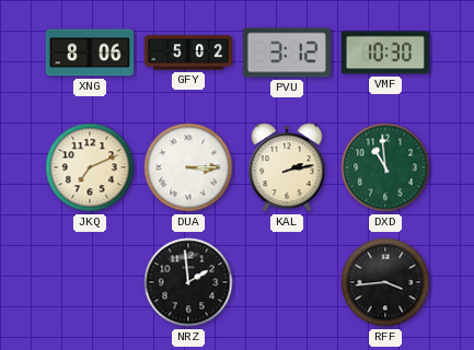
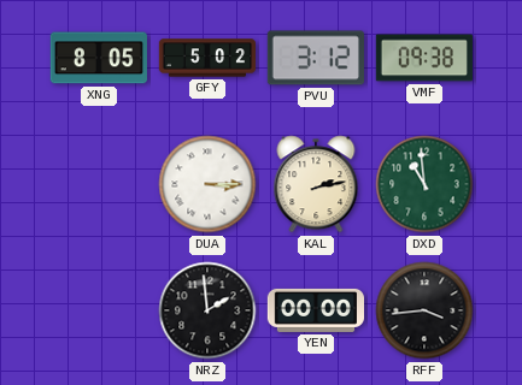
XNG: 8:06 -> 8:05
VMF: 10:30 -> 09:38
JKQ: 7:11 -> none
YEN: none -> 00:00
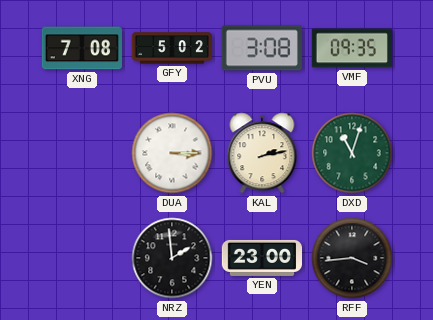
XNG: 8:05 -> 7:08
PVU: 3:12 -> 3:08
VMF: 09:38 -> 09:35
DXD: 10:59 -> 11:03
YEN: 00:00 -> 23:00
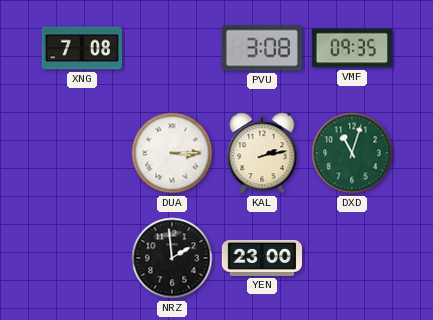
GFY: 5:02 -> none
RFF: 3:44 -> none
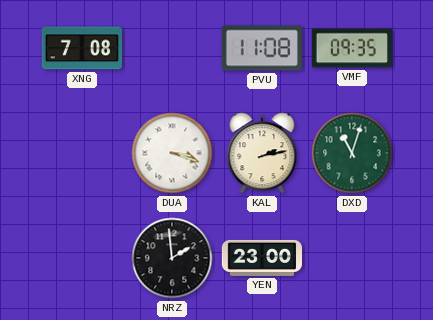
PVU: 3:08 -> 11:08
DUA: 3:15 -> 3:18
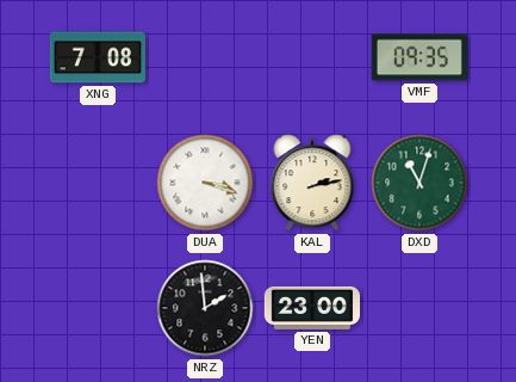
PVU: 11:08 -> none
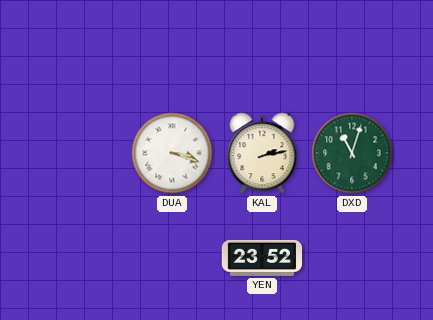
XNG: 7:08 -> none
VMF: 09:35 -> none
NRZ: 1:59 -> none
YEN: 23:00 -> 23:52
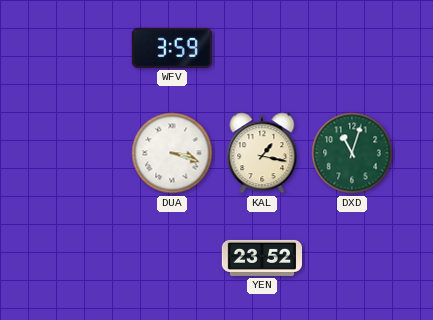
WFV: none -> 3:59
KAL: 2:13 -> 1:17
